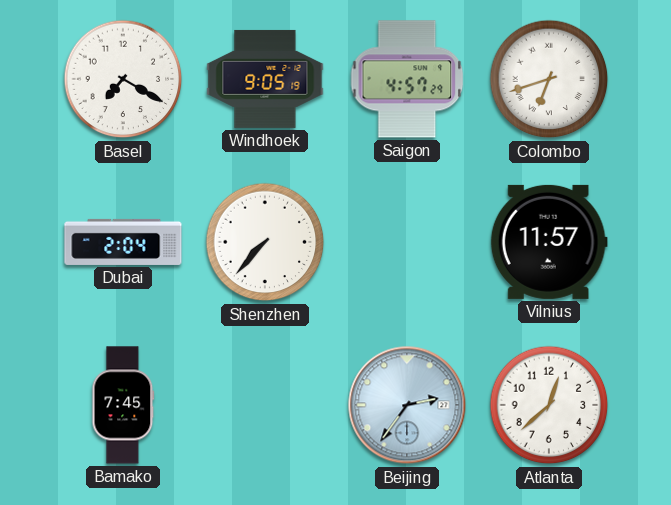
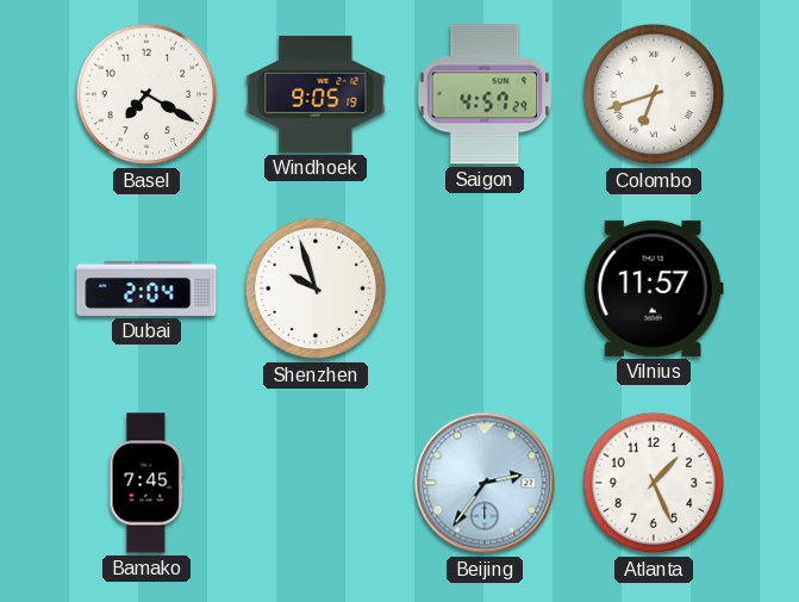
Shenzhen: 7:37 -> 9:57
Atlanta: 12:38 -> 1:26
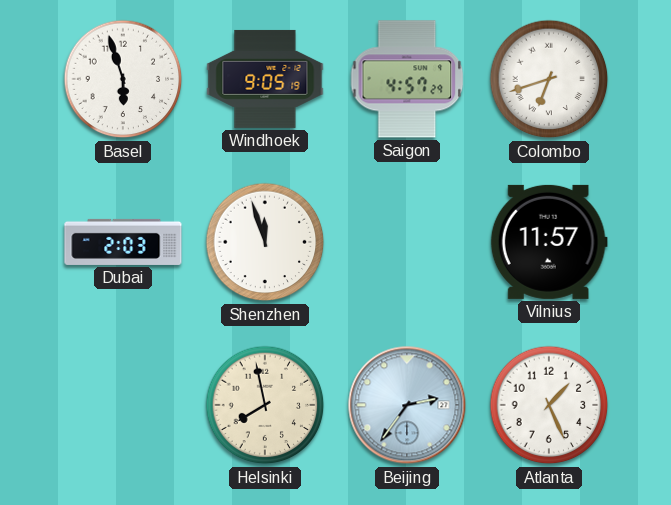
Basel: 7:20 -> 5:57
Dubai: 2:04 -> 2:03
Shenzhen: 9:57 -> 11:57
Bamako: 7:45 -> none
Helsinki: none -> 7:58
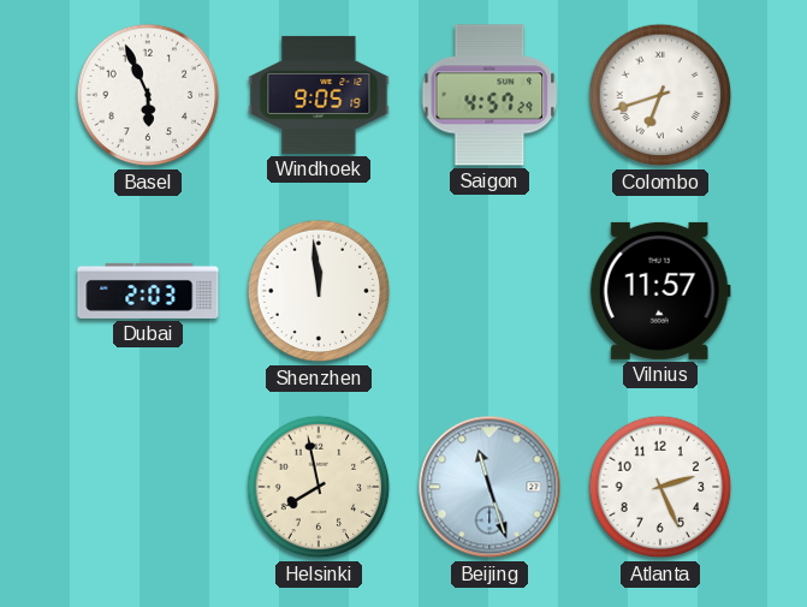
Basel: 5:57 -> 5:56
Shenzhen: 11:57 -> 11:59
Beijing: 2:36 -> 11:27
Atlanta: 1:26 -> 2:26
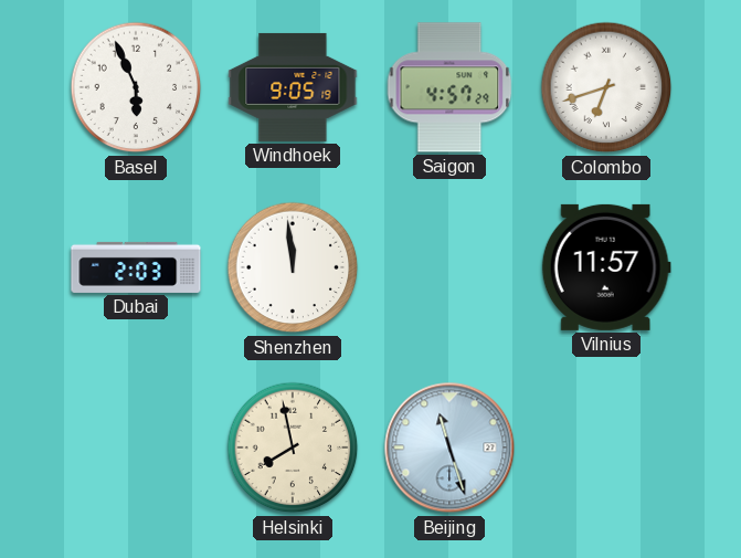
Atlanta: 2:26 -> none
